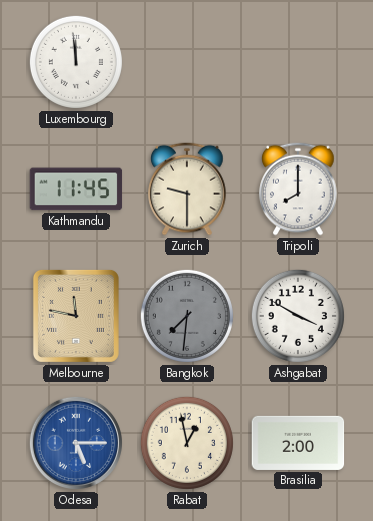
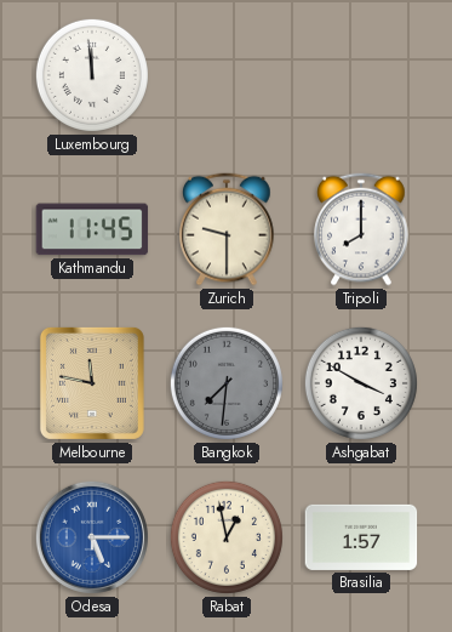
Brasilia: 2:00 -> 1:57
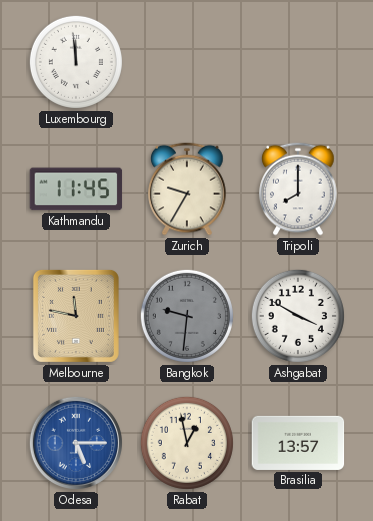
Zurich: 9:30 -> 9:35
Bangkok: 7:31 -> 9:31
Brasilia: 1:57 -> 13:57
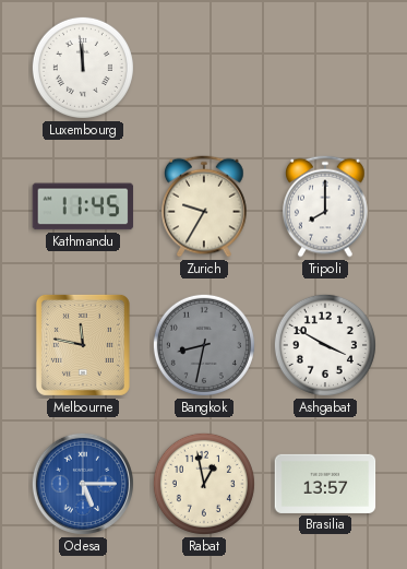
Bangkok: 9:31 -> 8:32
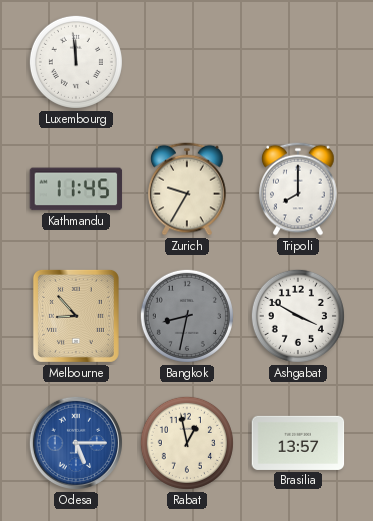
Melbourne: 11:47 -> 8:53
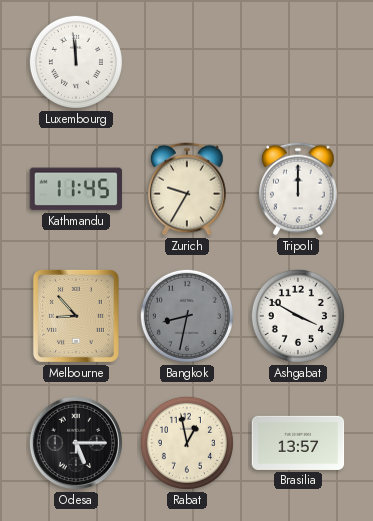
Tripoli: 8:00 -> 12:00
Odesa dial: blue -> black
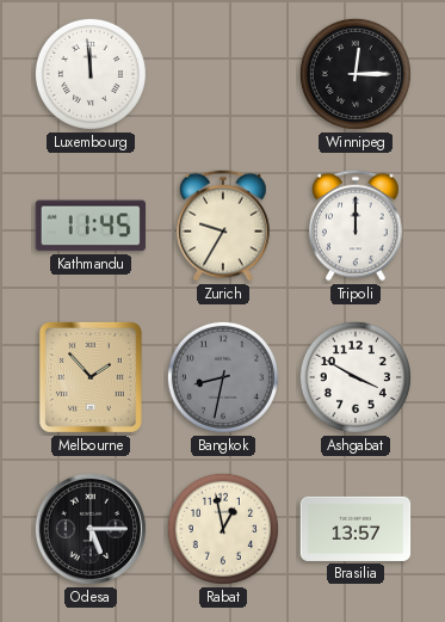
Winnipeg: none -> 12:15
Melbourne: 8:53 -> 1:53
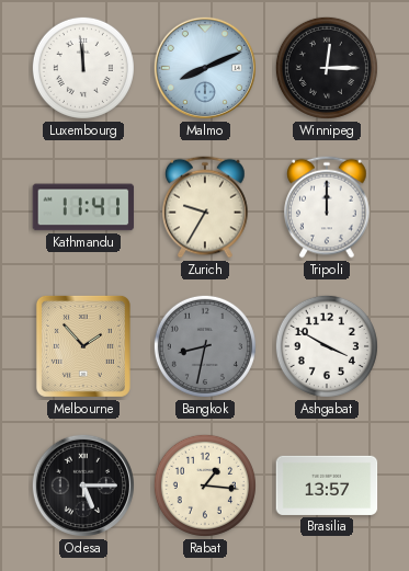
Malmo: none -> 8:11
Kathmandu: 11:45 -> 11:41
Rabat: 12:58 -> 1:16
